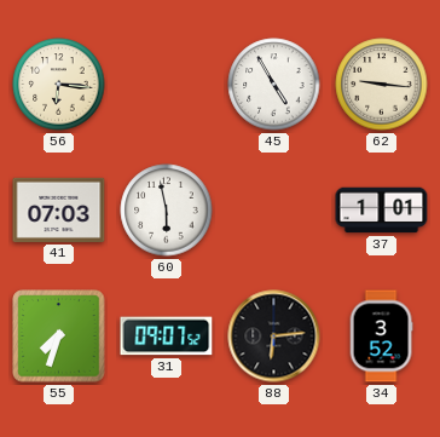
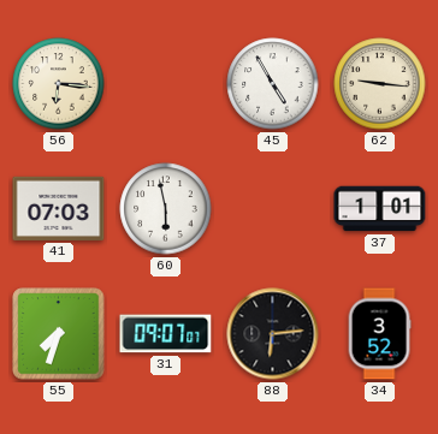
31: 09:07:52 -> 09:07:07
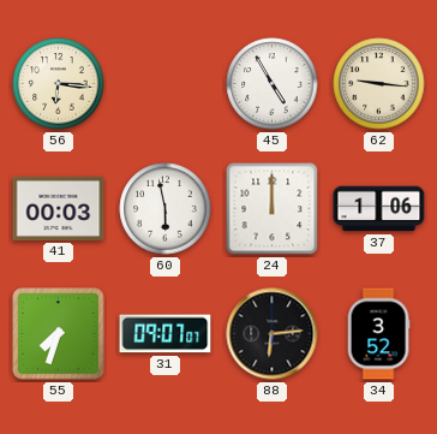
41: 07:03 -> 00:03
24: none -> 12:00
37: 1:01 -> 1:06
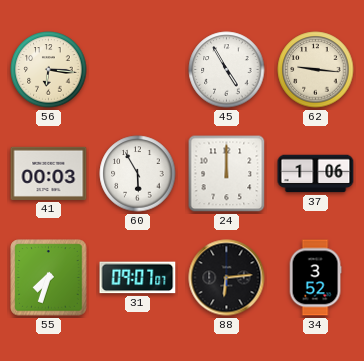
60: 5:58 -> 5:55
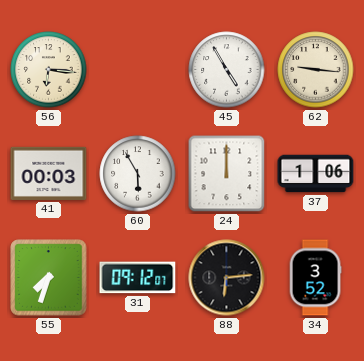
31: 09:07 -> 09:12
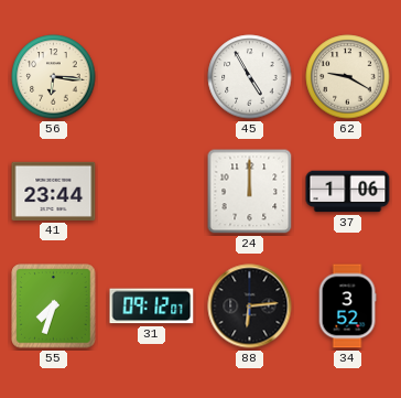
62: 9:16 -> 9:20
41: 00:03 -> 23:44
60: 5:55 -> none
